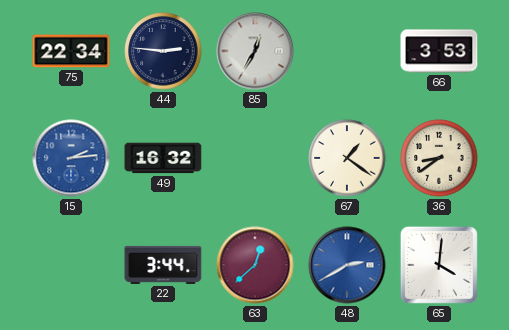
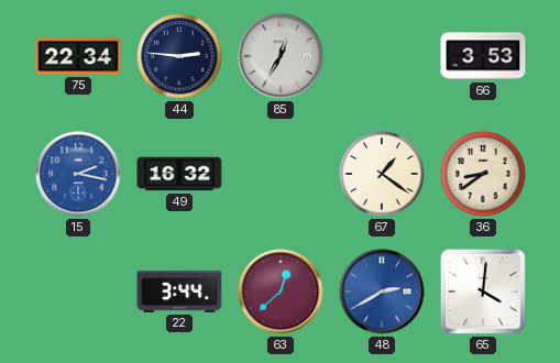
15: 2:14 -> 2:17
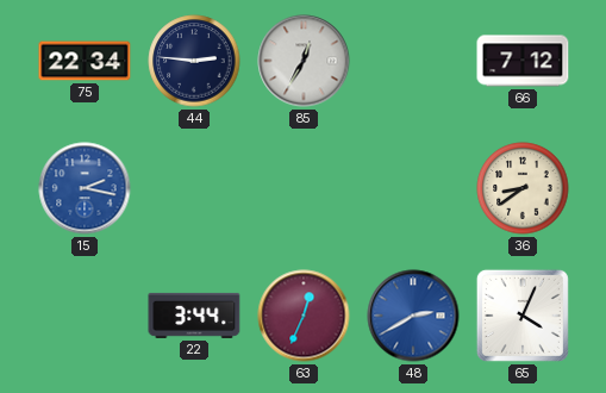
66: 3:53 -> 7:12
49: 16:32 -> none
67: 1:21 -> none
63: 12:38 -> 12:34
65: 4:01 -> 4:04
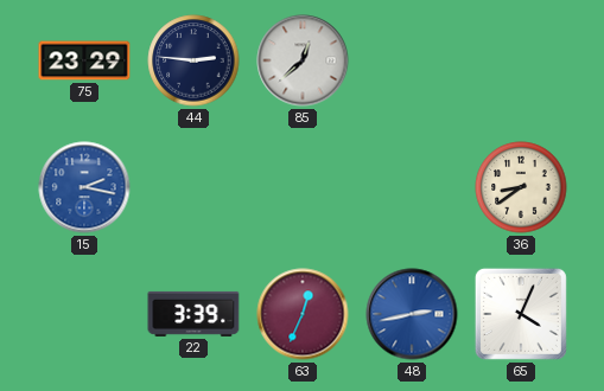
75: 22:34 -> 23:29
85: 12:35 -> 12:38
66: 7:12 -> none
22: 3:44 -> 3:39
48: 2:40 -> 2:43
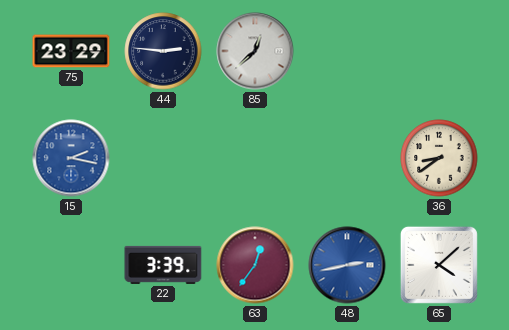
63: 12:34 -> 12:36
65: 4:04 -> 4:08
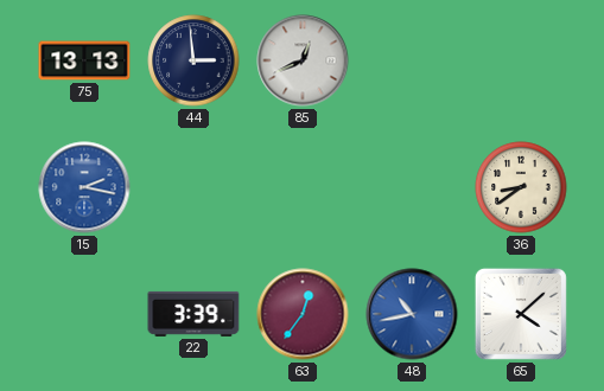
75: 23:29 -> 13:13
44: 2:46 -> 2:59
85: 12:38 -> 12:41
48: 2:43 -> 10:43
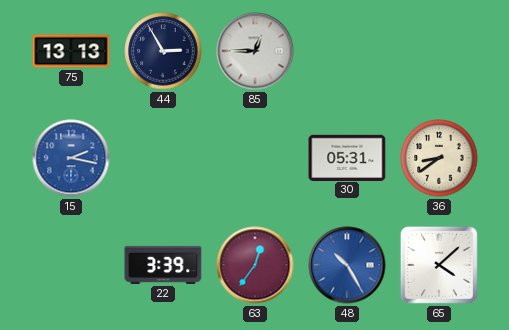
44: 2:59 -> 2:55
85: 12:41 -> 12:45
30: none -> 05:31
48: 10:43 -> 10:25
